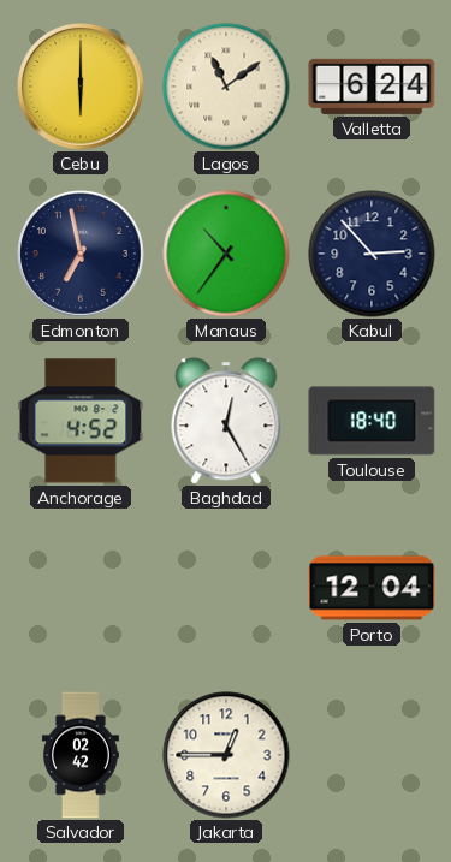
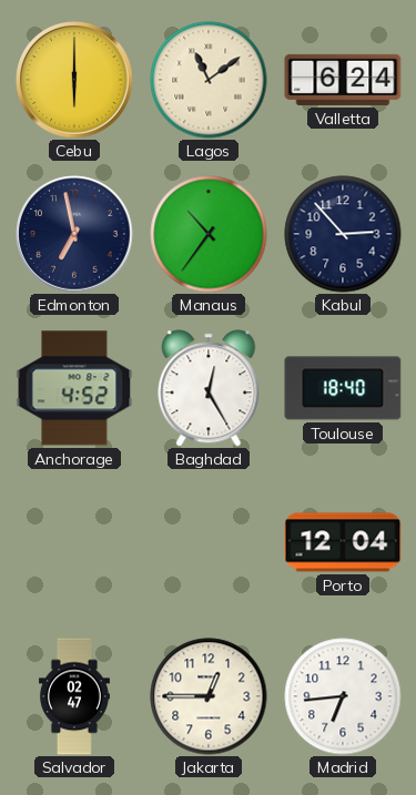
Salvador: 02:42 -> 02:47
Madrid: none -> 6:44
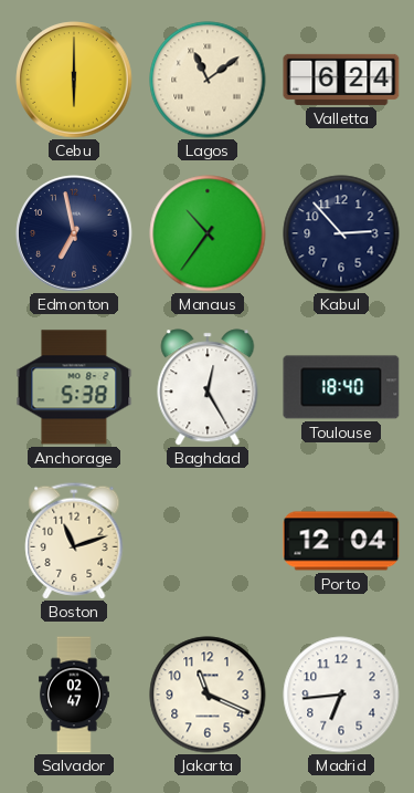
Anchorage: 4:52 -> 5:38
Boston: none -> 11:12
Jakarta: 12:45 -> 11:19
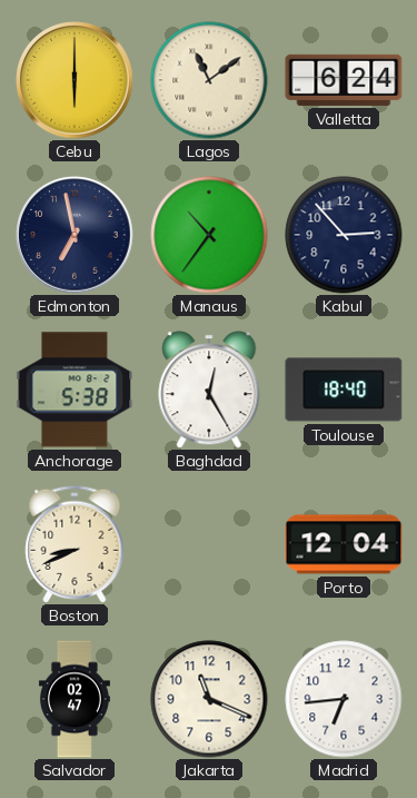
Boston: 11:12 -> 8:41
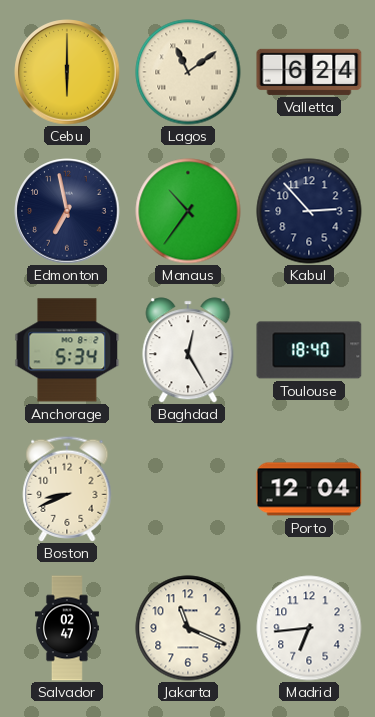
Anchorage: 5:38 -> 5:34
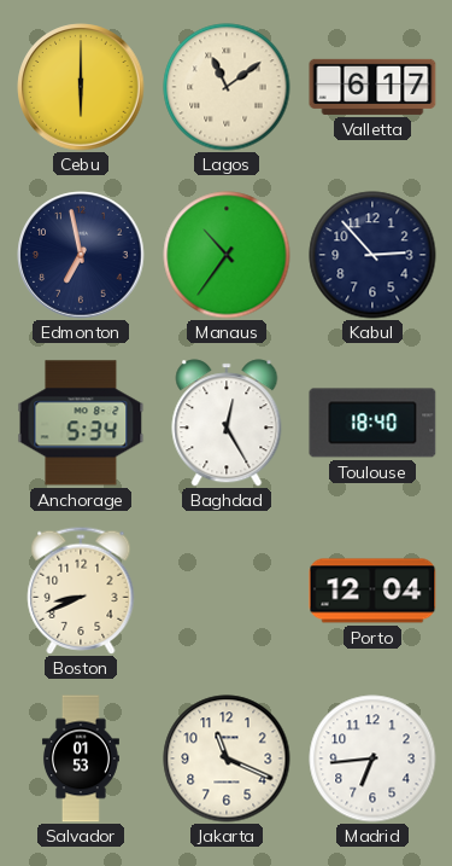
Valletta: 6:24 -> 6:17
Salvador: 02:47 -> 01:53
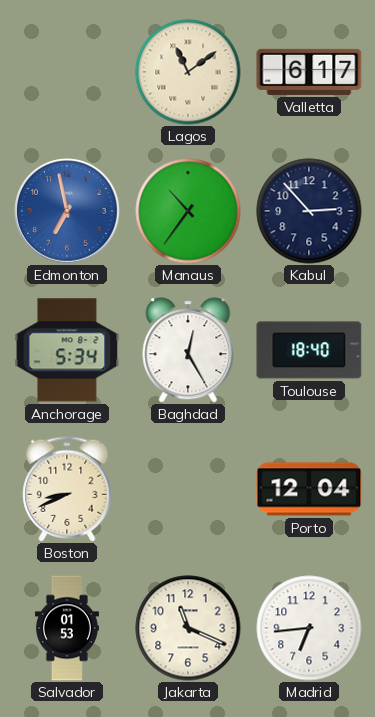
Cebu: 6:00 -> none
Edmonton dial: navy -> blue
